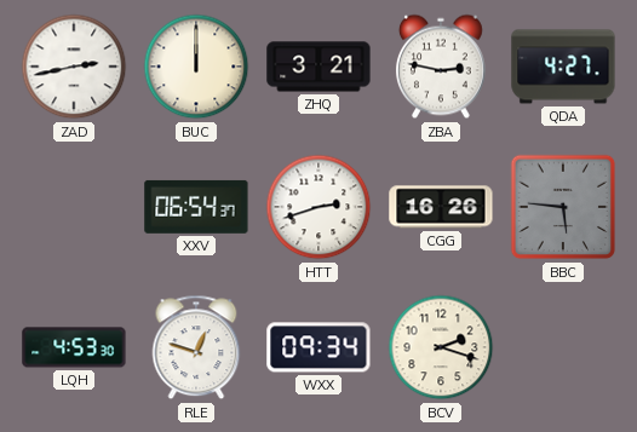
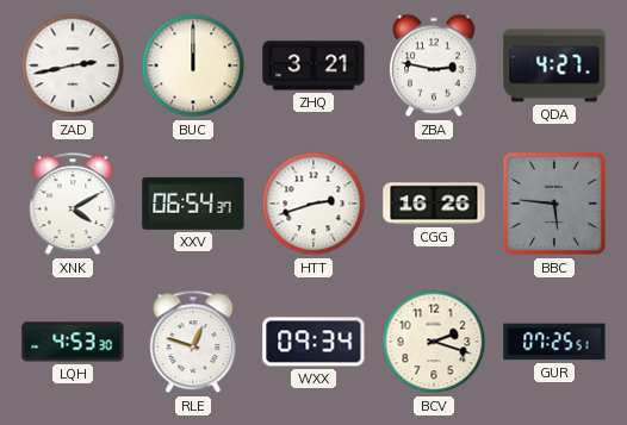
XNK: none -> 4:10
GUR: none -> 07:25
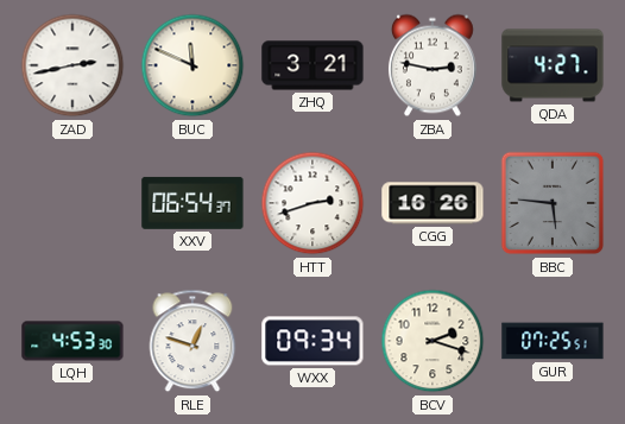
BUC: 12:00 -> 11:49
XNK: 4:10 -> none
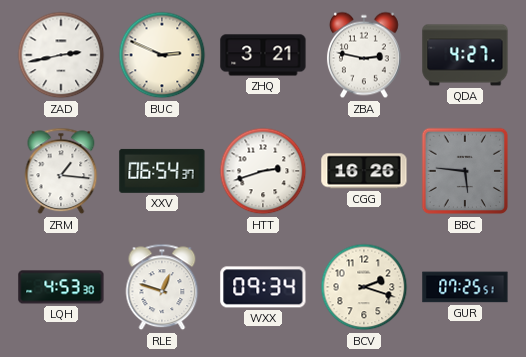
BUC: 11:49 -> 2:49
ZRM: none -> 1:16
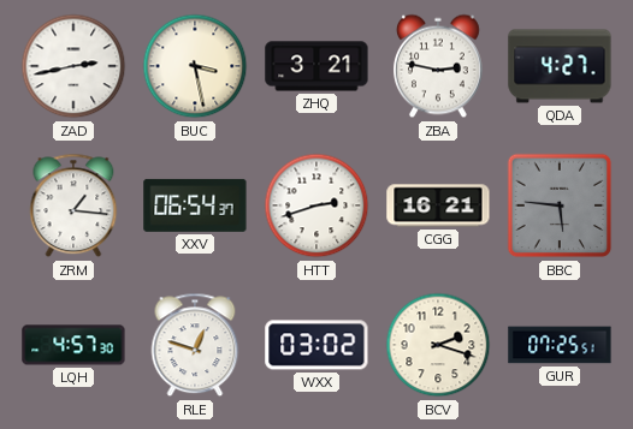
BUC: 2:49 -> 3:28
CGG: 16:26 -> 16:21
LQH: 4:53 -> 4:57
WXX: 09:34 -> 03:02
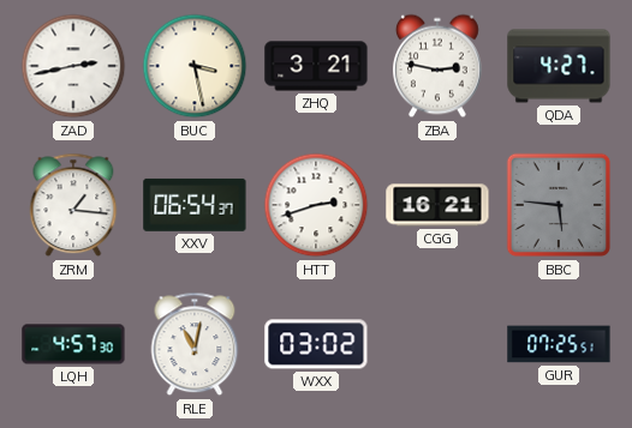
RLE: 12:48 -> 11:02
BCV: 2:18 -> none
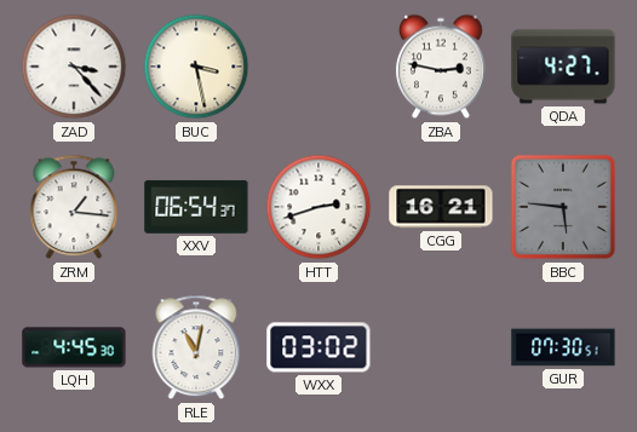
ZAD: 2:43 -> 3:23
ZHQ: 3:21 -> none
LQH: 4:57 -> 4:45
GUR: 07:25 -> 07:30
